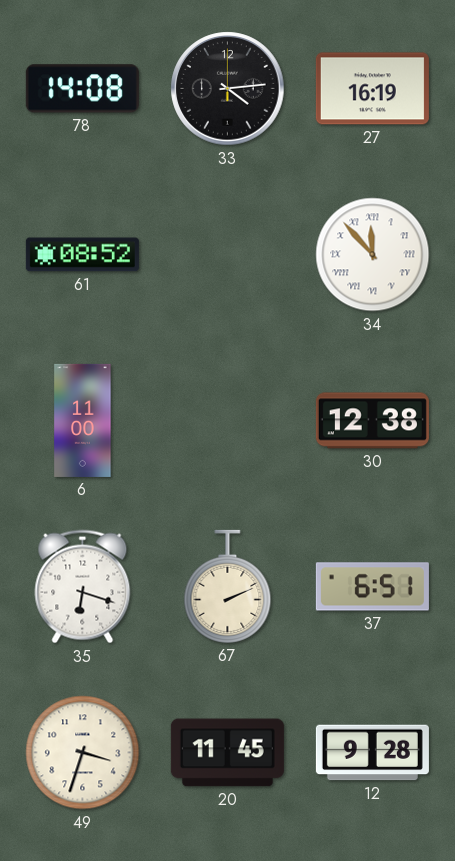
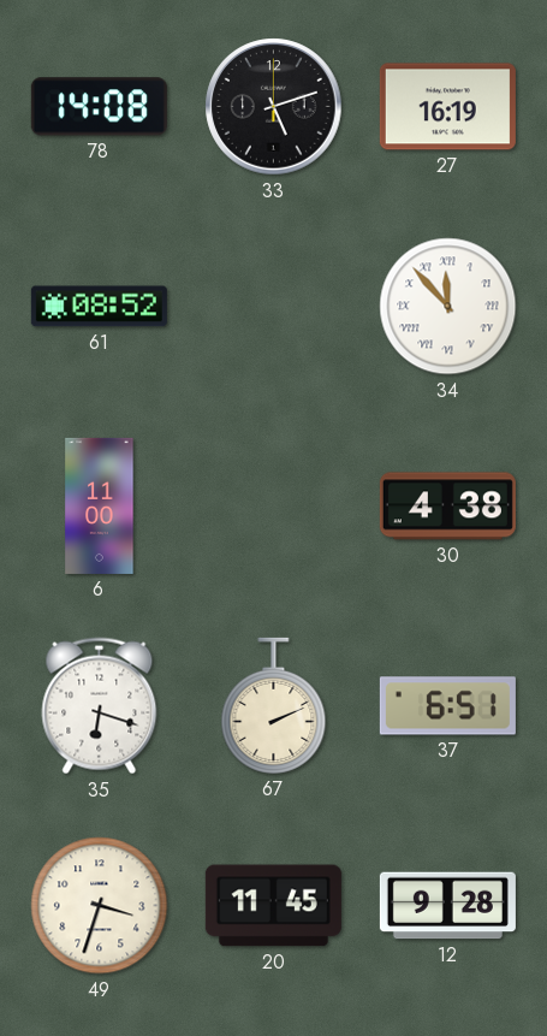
33: 4:14 -> 5:12
30: 12:38 -> 4:38
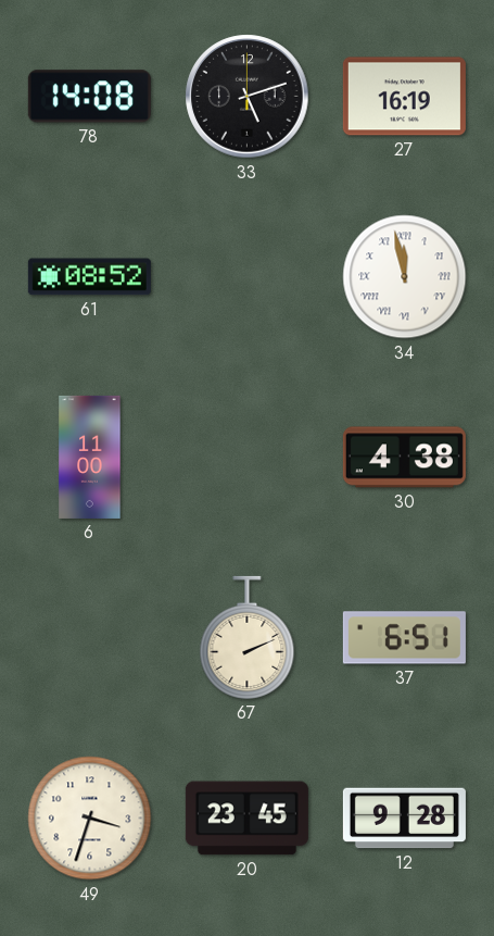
34: 11:53 -> 11:58
35: 6:18 -> none
20: 11:45 -> 23:45
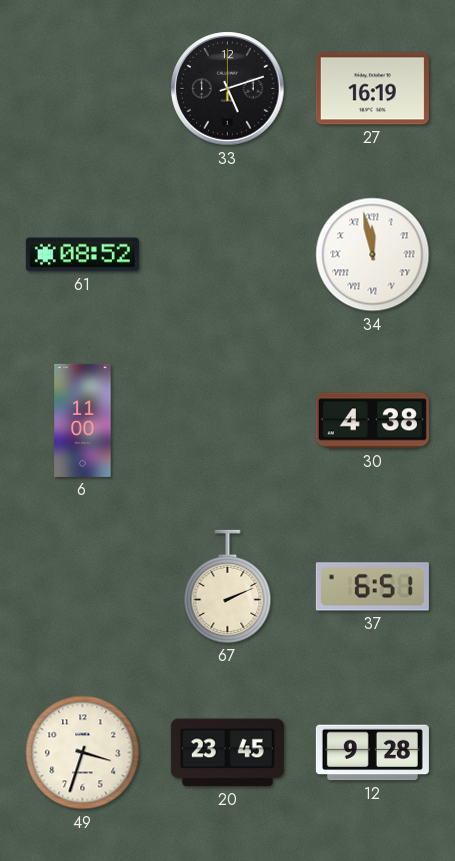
78: 14:08 -> none
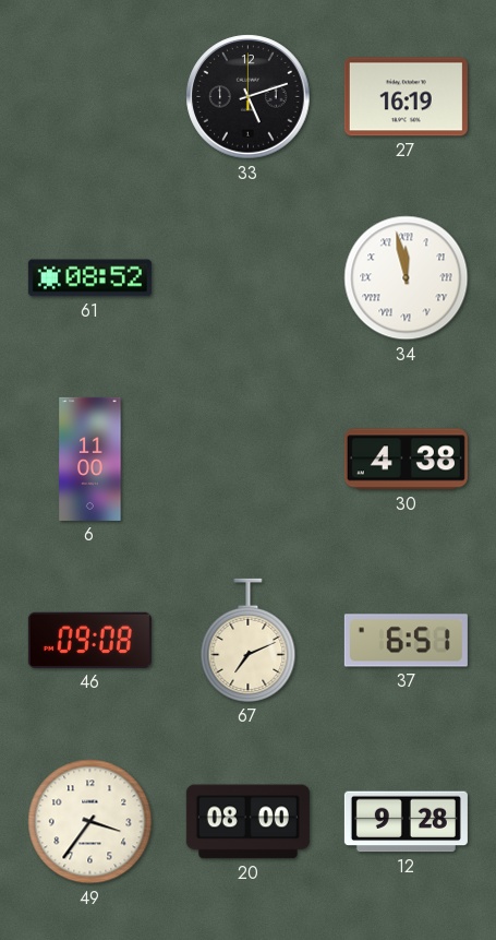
46: none -> 09:08
67: 2:11 -> 7:11
49: 3:33 -> 3:36
20: 23:45 -> 08:00
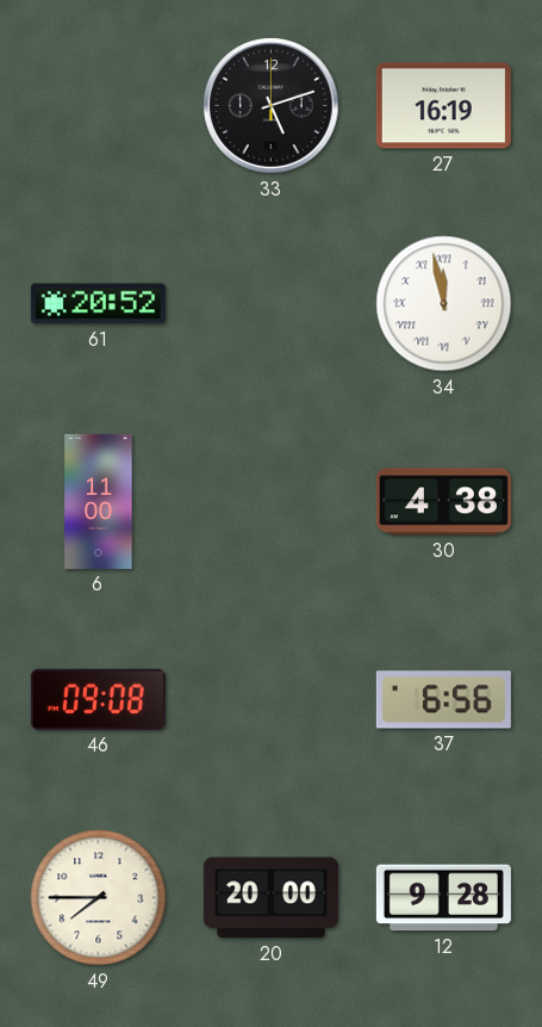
61: 08:52 -> 20:52
67: 7:11 -> none
37: 6:51 -> 6:56
49: 3:36 -> 7:45
20: 08:00 -> 20:00
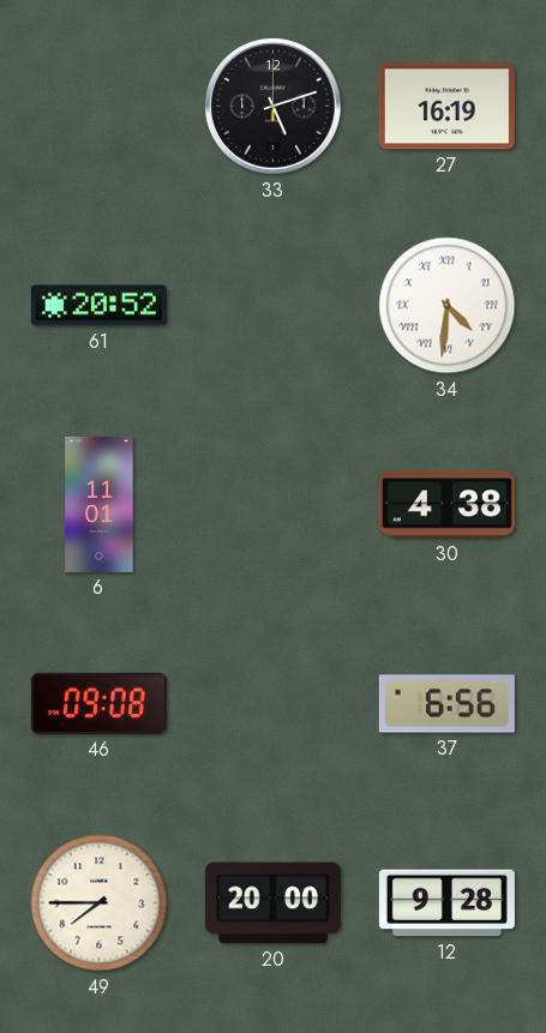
34: 11:58 -> 4:31
6: 11:00 -> 11:01
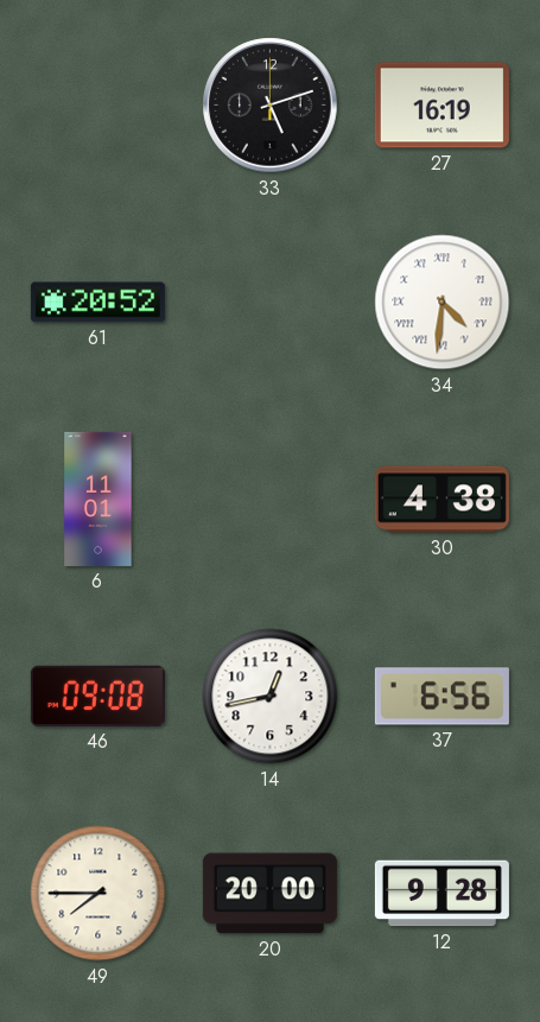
14: none -> 12:43
